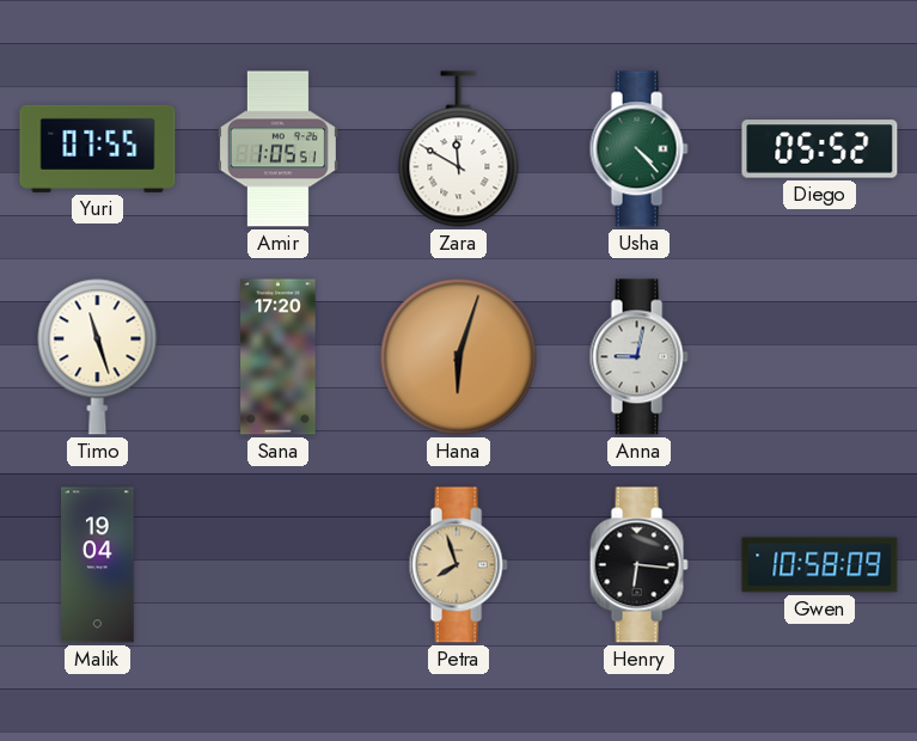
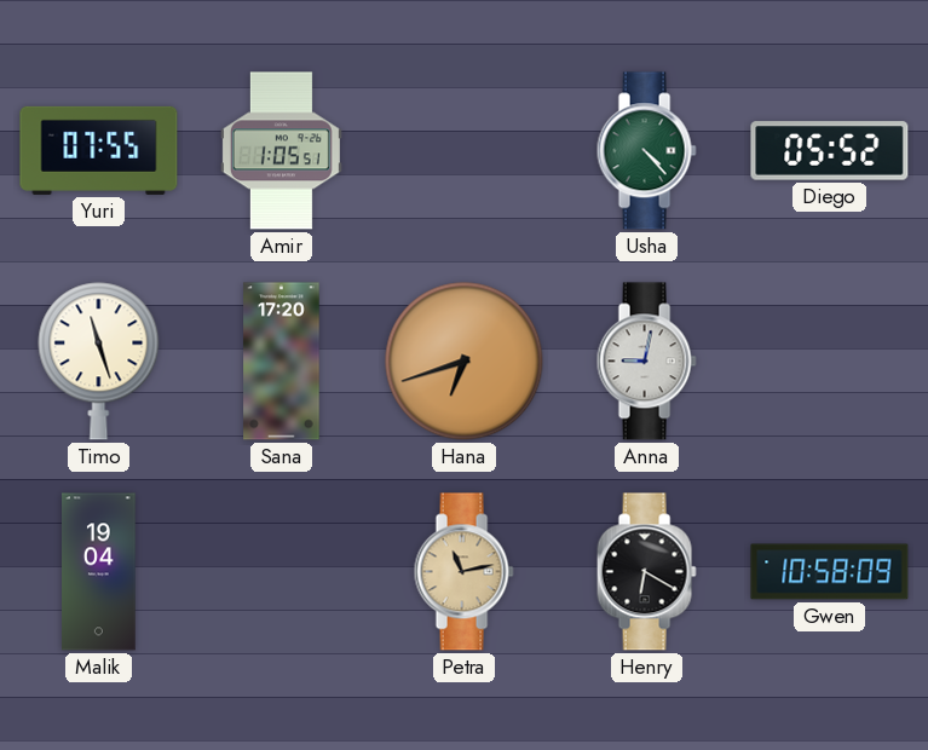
Zara: 11:50 -> none
Hana: 6:03 -> 6:42
Petra: 7:57 -> 11:13
Henry: 6:16 -> 6:20
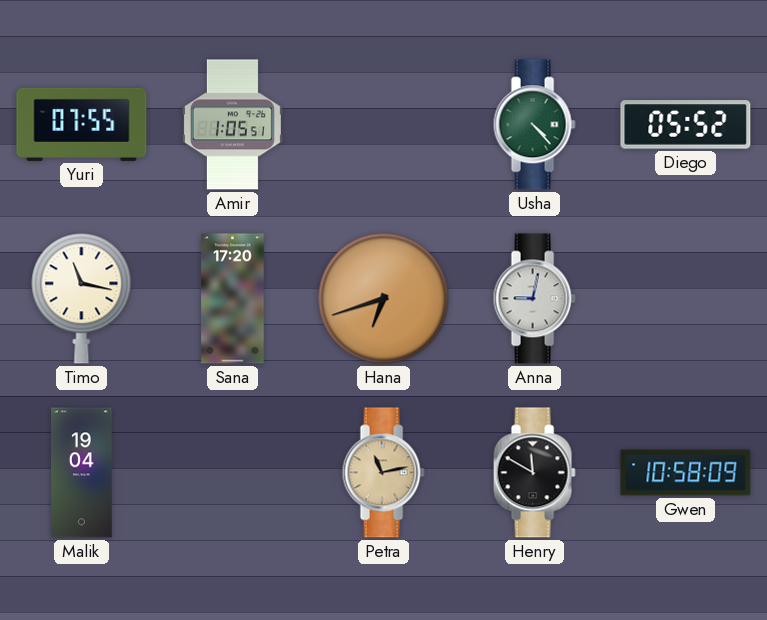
Timo: 11:27 -> 11:17
Henry: 6:20 -> 11:50
